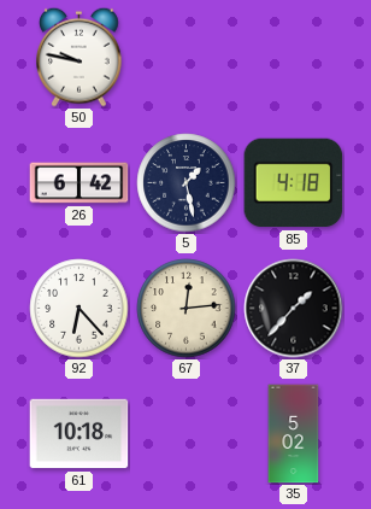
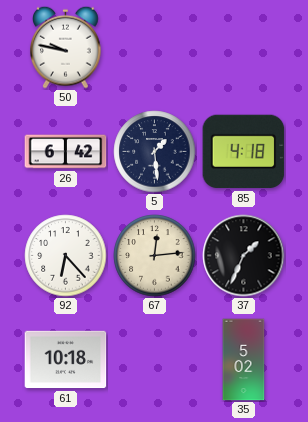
5: 1:28 -> 1:29
37: 1:37 -> 1:34
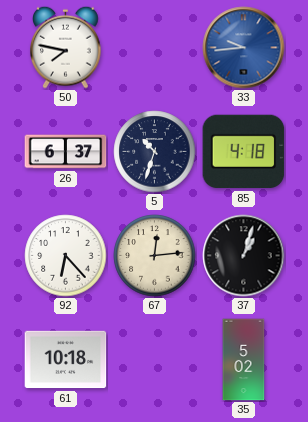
50: 9:47 -> 7:47
33: none -> 9:44
26: 6:42 -> 6:37
5: 1:29 -> 10:33
37: 1:34 -> 1:03
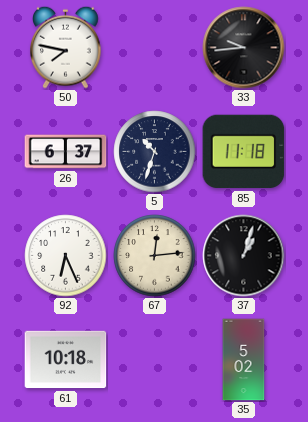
33 dial: blue -> black
85: 4:18 -> 11:18
92: 6:23 -> 6:26
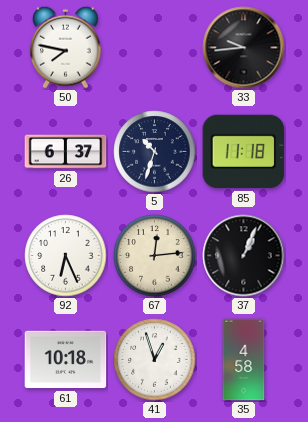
37: 1:03 -> 1:04
41: none -> 12:57
35: 5:02 -> 4:58
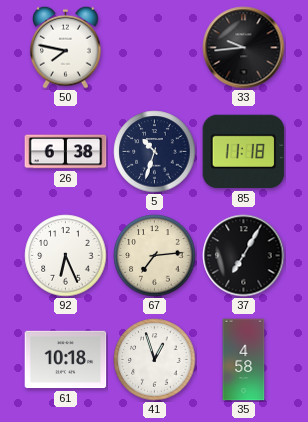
26: 6:37 -> 6:38
67: 12:14 -> 7:14
37: 1:04 -> 7:05
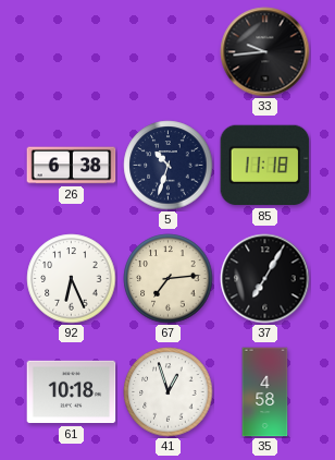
50: 7:47 -> none
